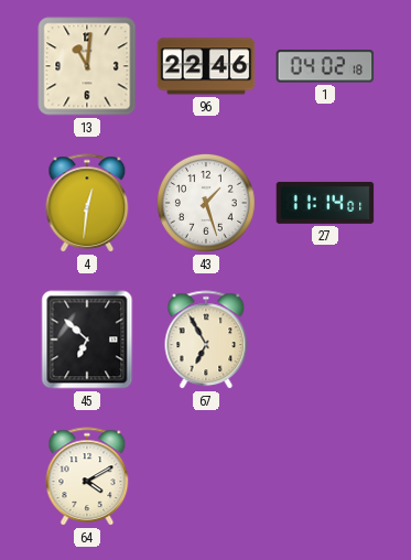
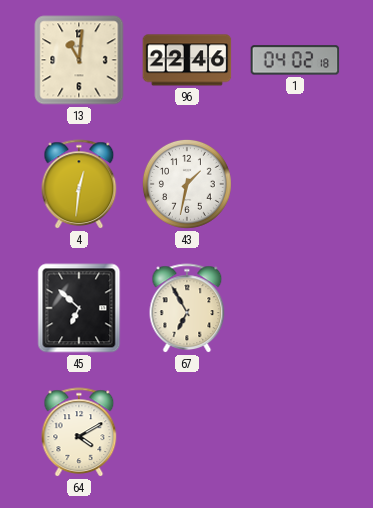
43: 1:27 -> 1:32
27: 11:14 -> none
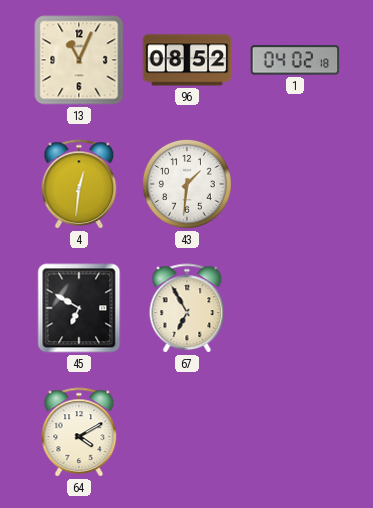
13: 11:01 -> 11:04
96: 22:46 -> 08:52
43: 1:32 -> 1:31
45: 6:52 -> 6:50
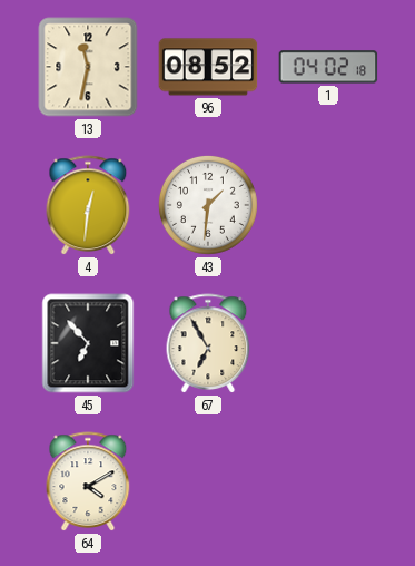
13: 11:04 -> 11:32
45: 6:50 -> 6:53
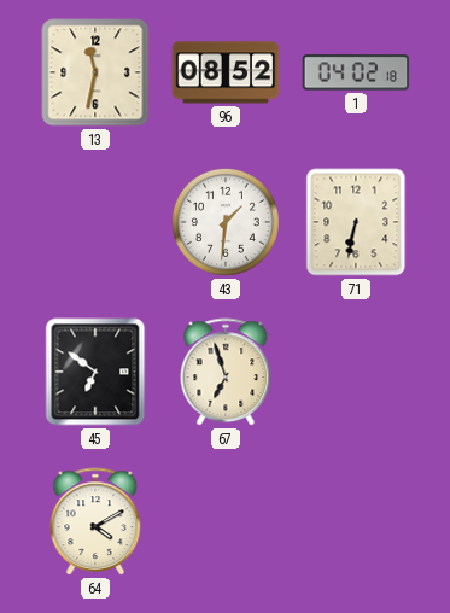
4: 12:31 -> none
71: none -> 6:32
45: 6:53 -> 6:51
67: 6:55 -> 6:57
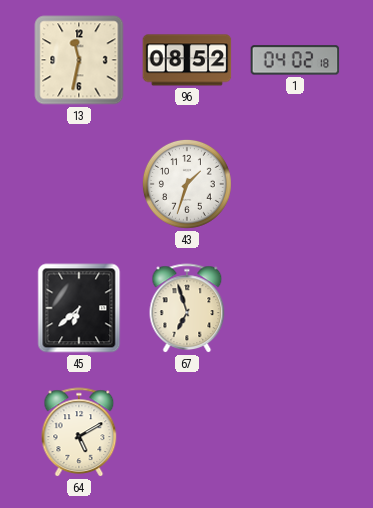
43: 1:31 -> 1:33
71: 6:32 -> none
45: 6:51 -> 6:38
64: 4:10 -> 5:10
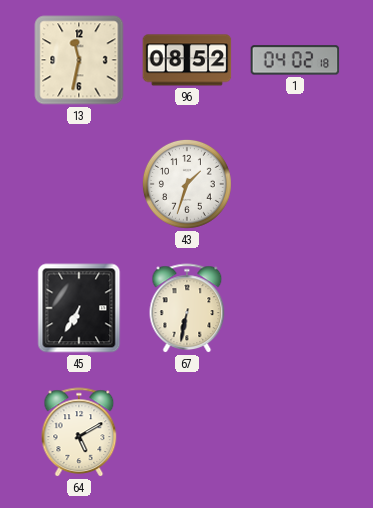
45: 6:38 -> 6:35
67: 6:57 -> 6:32
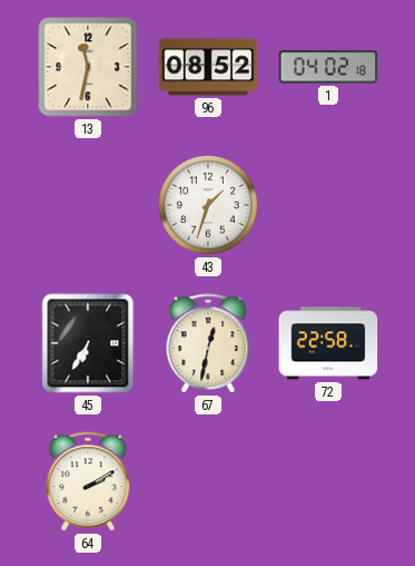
67: 6:32 -> 12:32
72: none -> 22:58
64: 5:10 -> 2:10
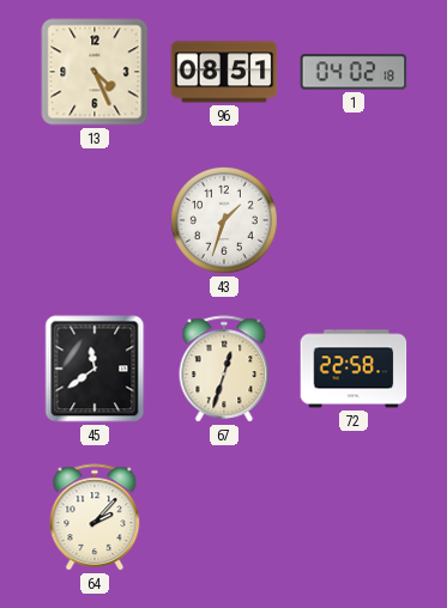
13: 11:32 -> 4:26
96: 08:52 -> 08:51
45: 6:35 -> 11:39
67: 12:32 -> 12:33
64: 2:10 -> 2:07
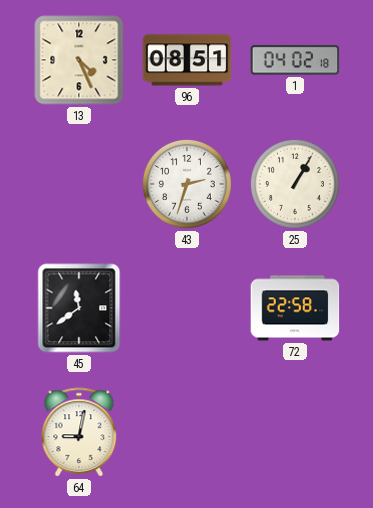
43: 1:33 -> 2:33
25: none -> 1:05
67: 12:33 -> none
64: 2:07 -> 9:02
